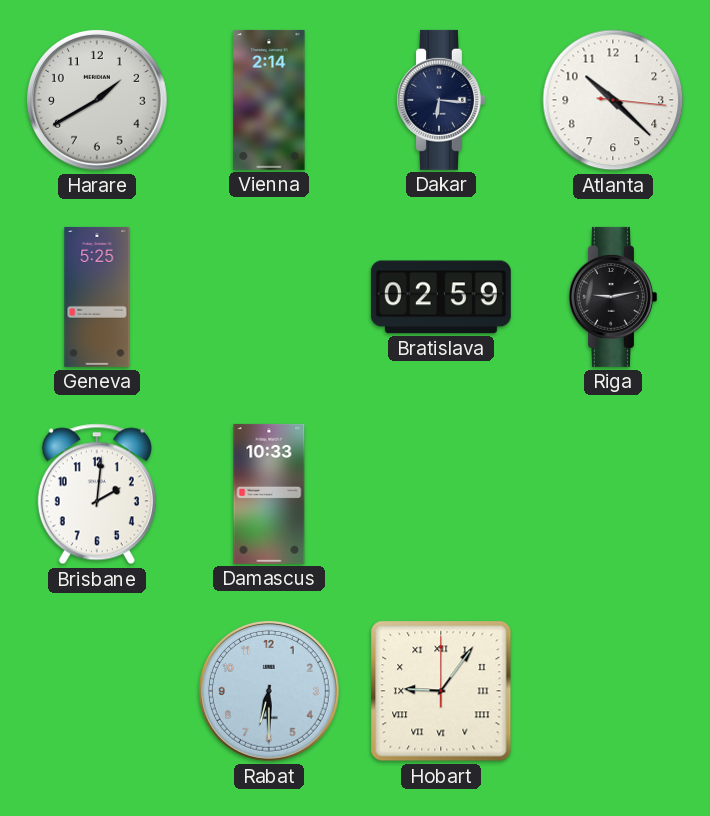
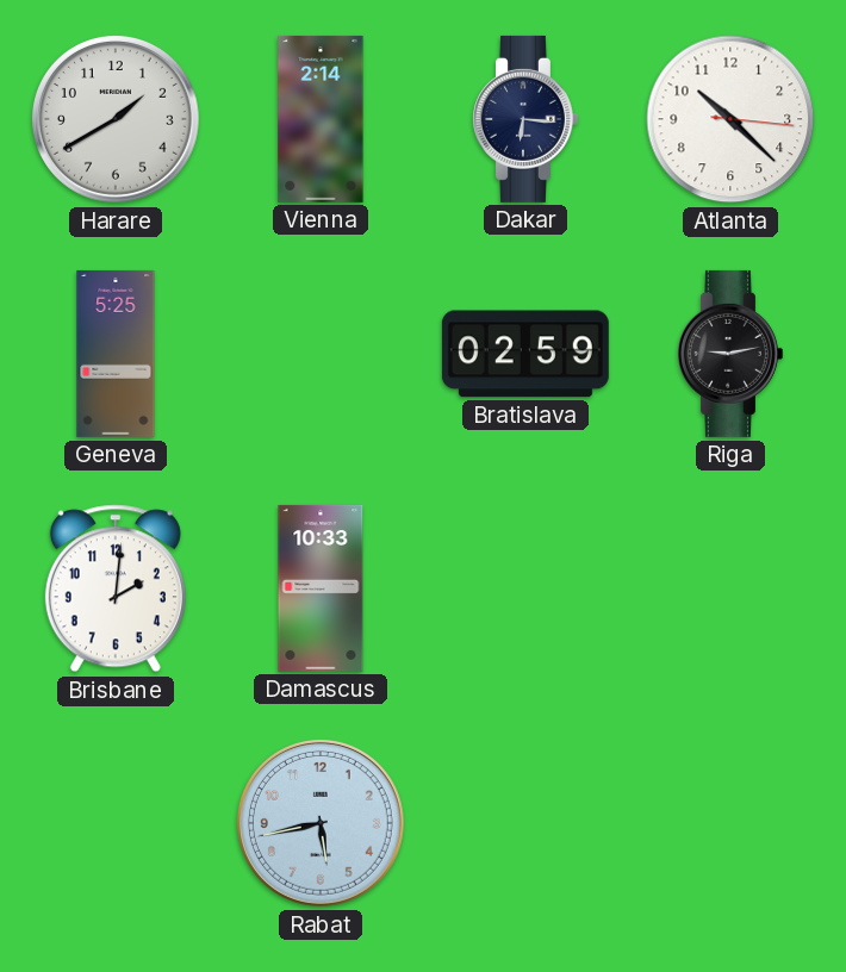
Rabat: 6:30 -> 5:43
Hobart: 9:06 -> none
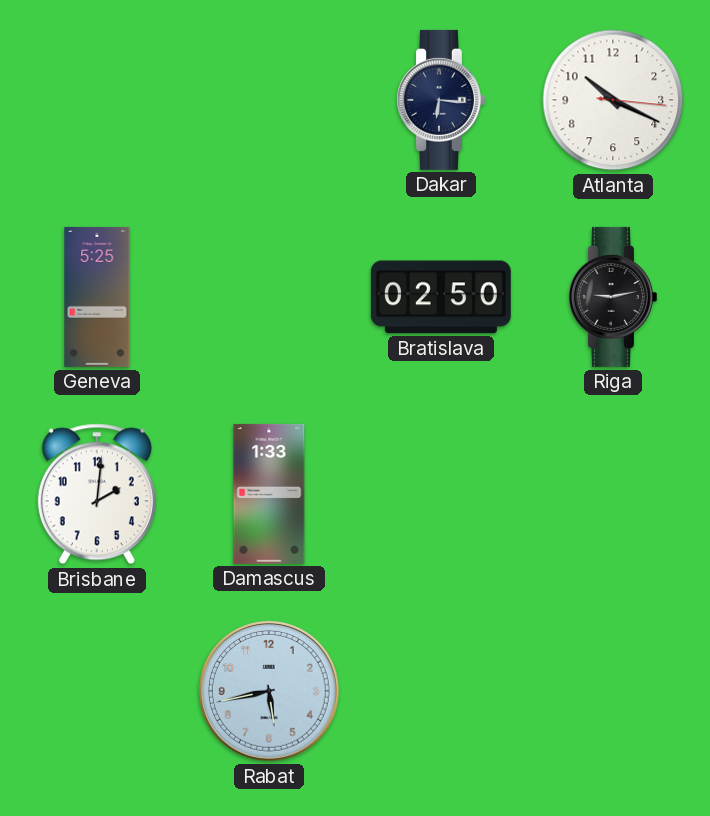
Harare: 1:40 -> none
Vienna: 2:14 -> none
Atlanta: 10:22 -> 10:19
Bratislava: 02:59 -> 02:50
Damascus: 10:33 -> 1:33
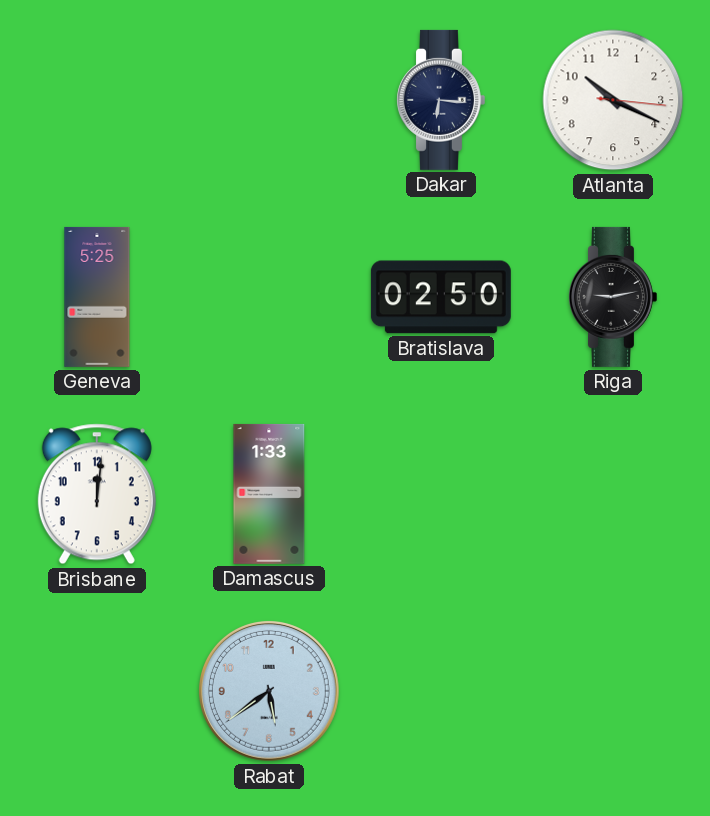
Brisbane: 2:01 -> 12:01
Rabat: 5:43 -> 5:39
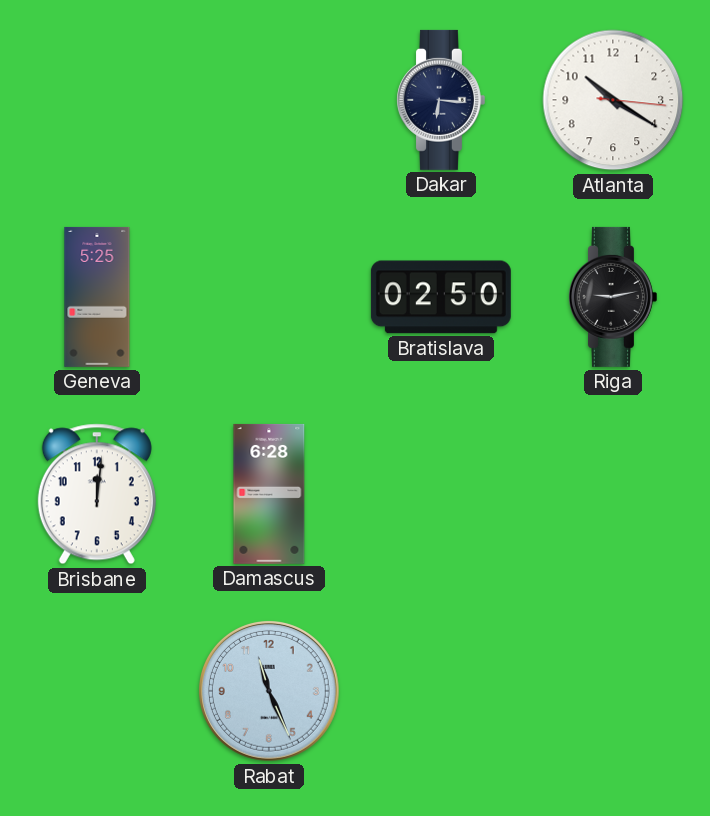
Atlanta: 10:19 -> 10:20
Damascus: 1:33 -> 6:28
Rabat: 5:39 -> 11:26
